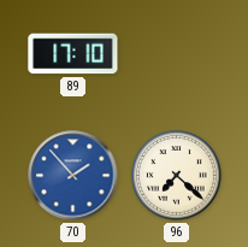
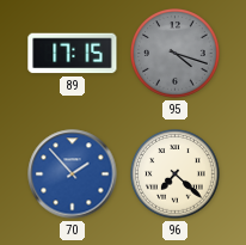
89: 17:10 -> 17:15
95: none -> 4:18
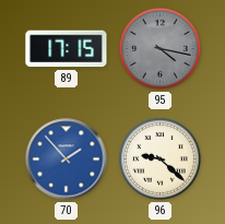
95: 4:18 -> 4:17
96: 7:22 -> 9:22
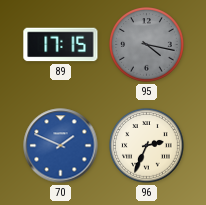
70: 1:53 -> 1:49
96: 9:22 -> 2:34
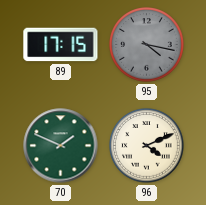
70 dial: blue -> green
96: 2:34 -> 4:11
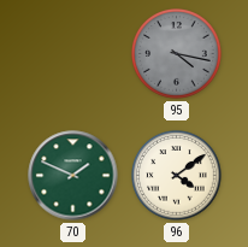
89: 17:15 -> none
96: 4:11 -> 4:09
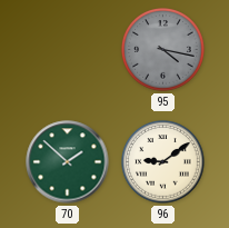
70: 1:49 -> 1:52
96: 4:09 -> 9:09
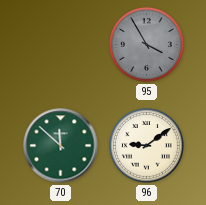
95: 4:17 -> 3:55
70: 1:52 -> 11:52
